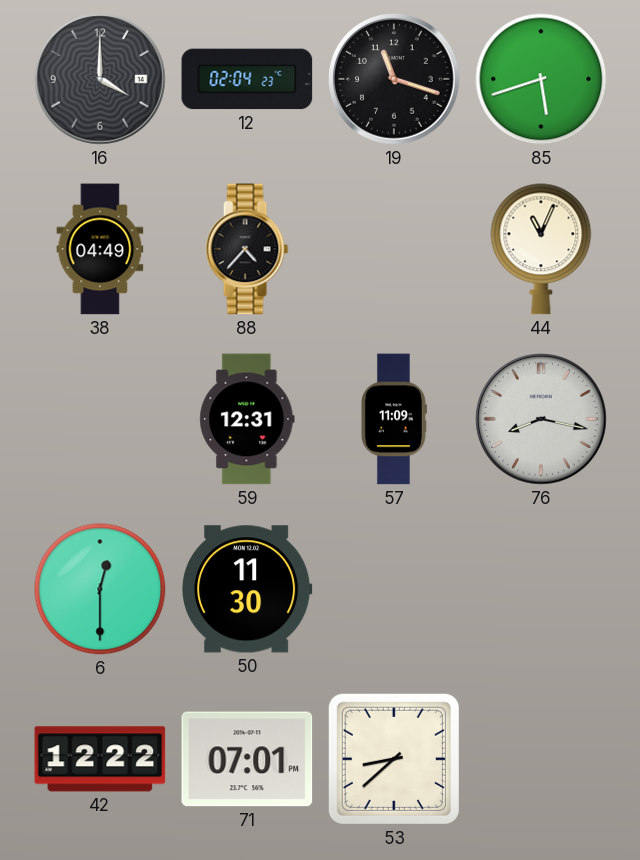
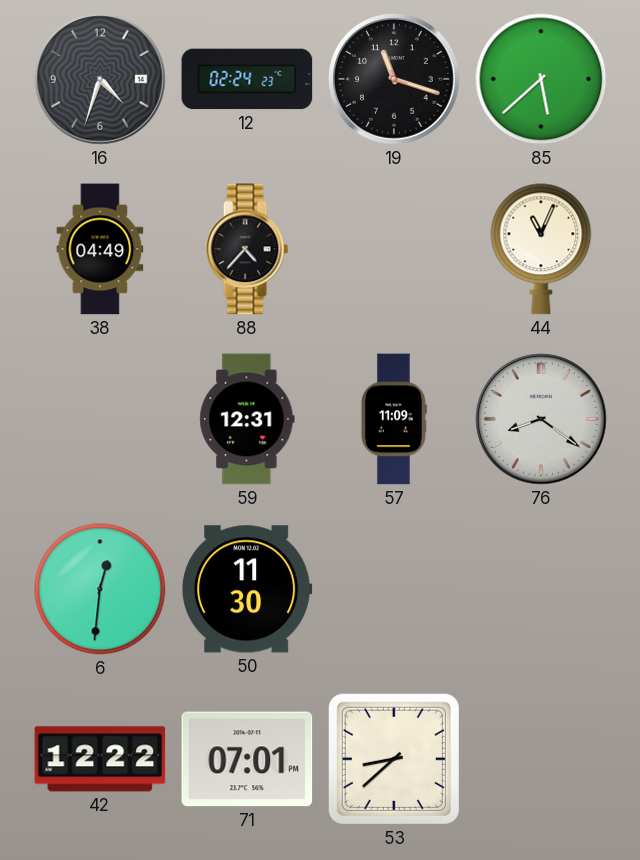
16: 4:00 -> 4:33
12: 02:04 -> 02:24
85: 5:42 -> 5:38
76: 8:17 -> 8:21
6: 12:30 -> 12:31
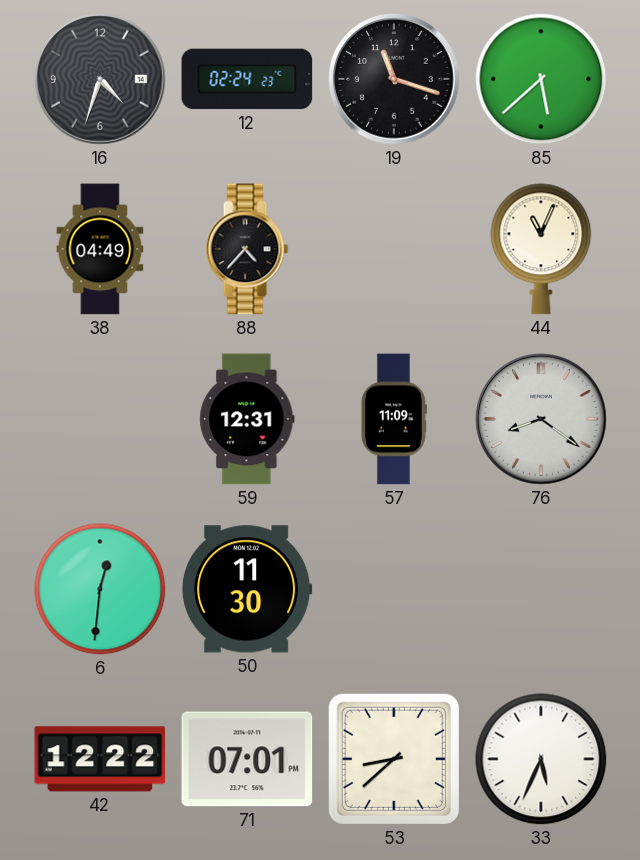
33: none -> 5:34
